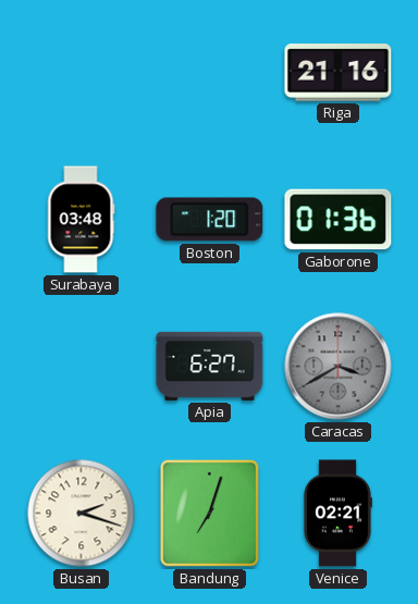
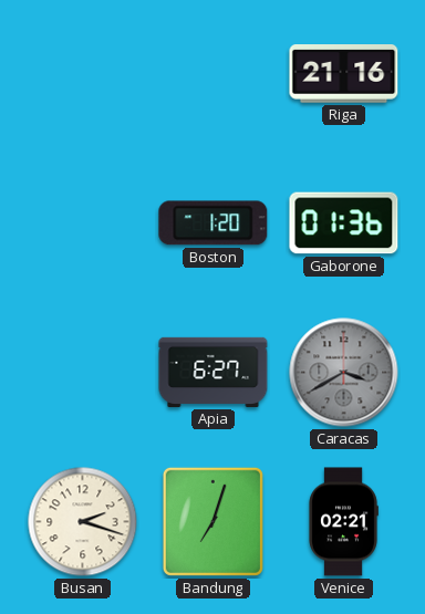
Surabaya: 03:48 -> none
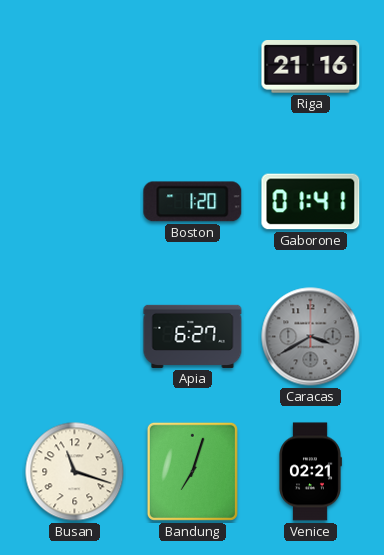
Gaborone: 01:36 -> 01:41
Busan: 2:18 -> 11:18
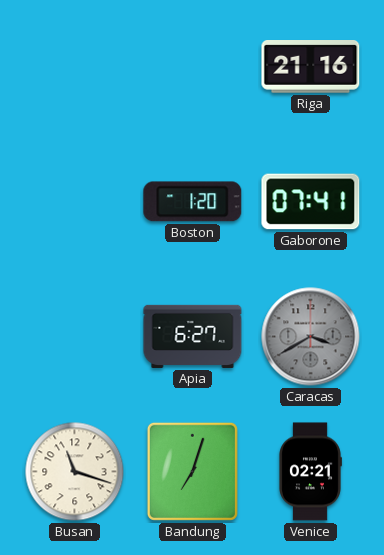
Gaborone: 01:41 -> 07:41
